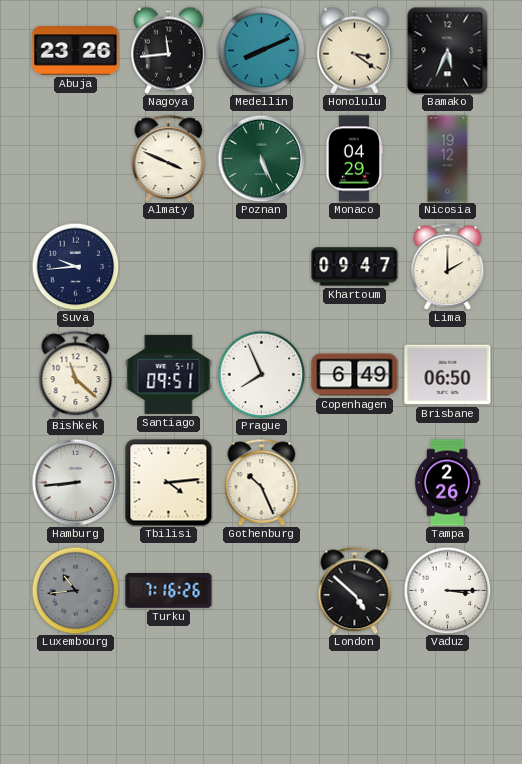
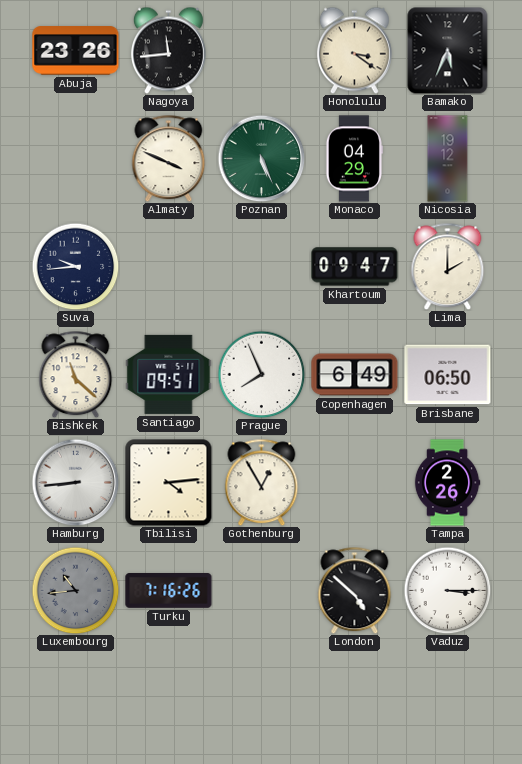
Medellin: 8:11 -> none
Gothenburg: 10:26 -> 12:55
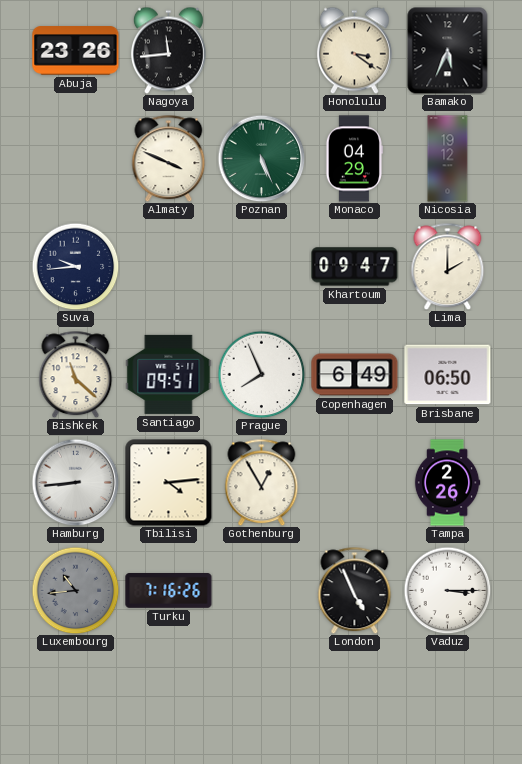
London: 4:52 -> 4:56
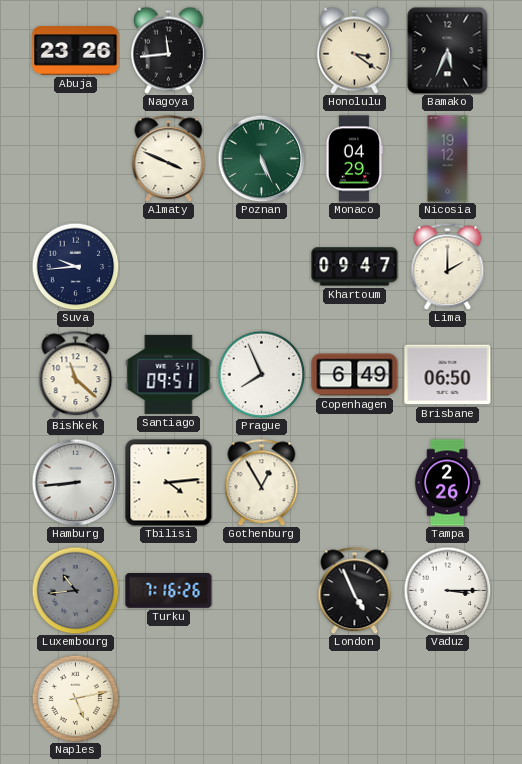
Naples: none -> 5:13
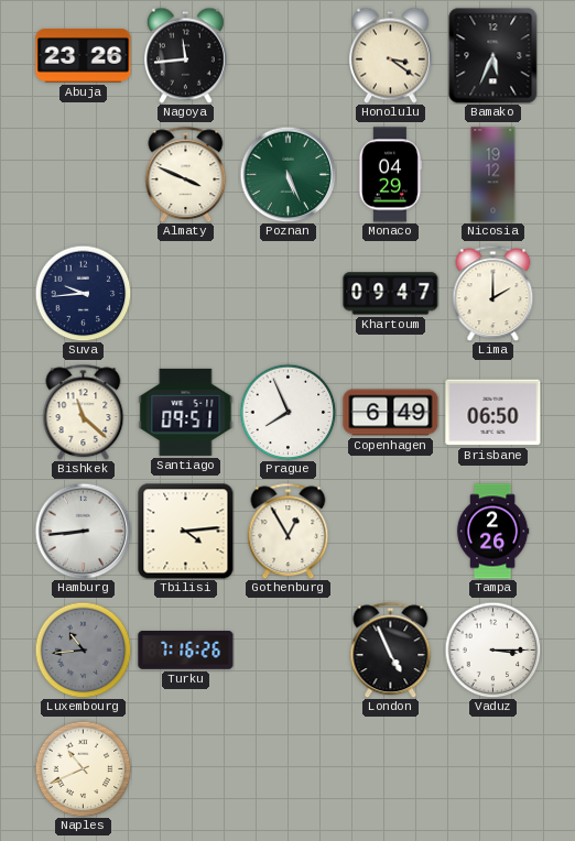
Naples: 5:13 -> 10:41
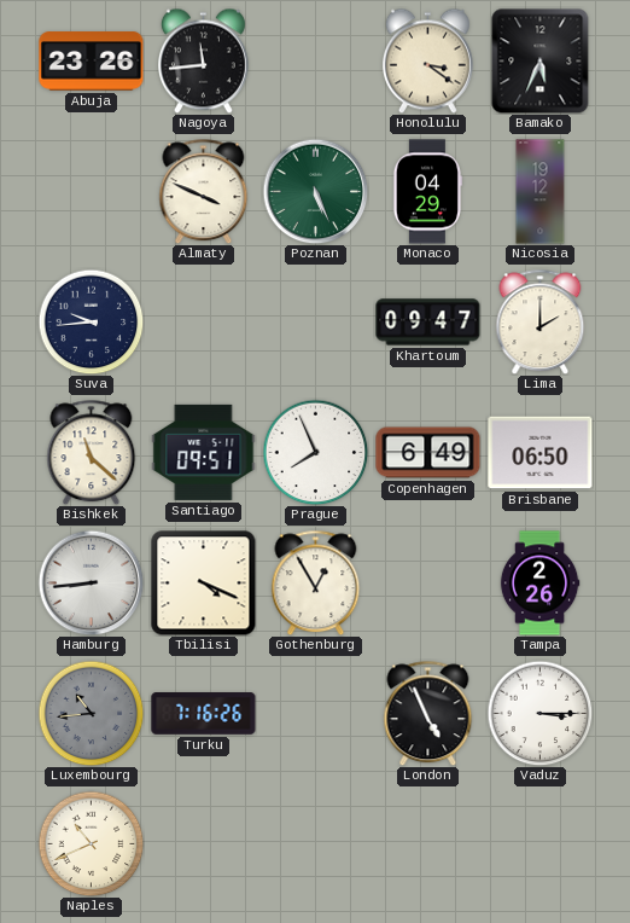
Tbilisi: 4:14 -> 4:19
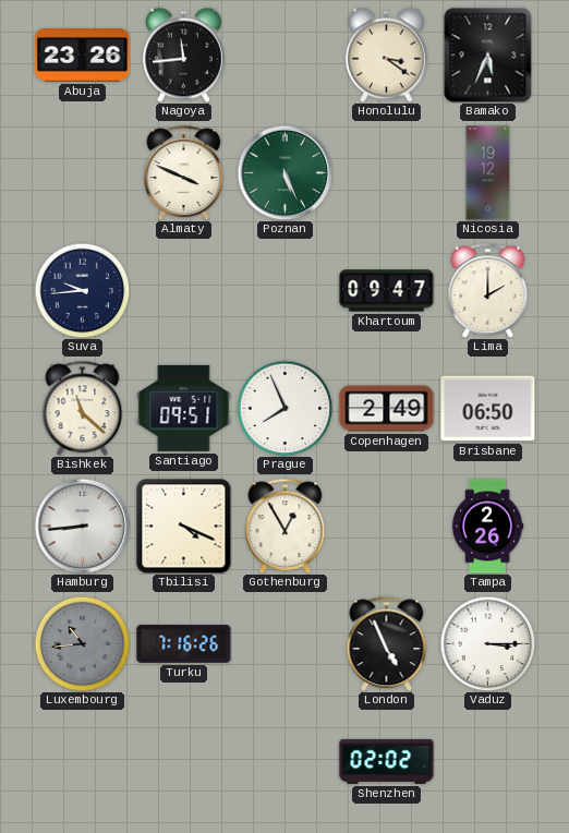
Monaco: 04:29 -> none
Copenhagen: 6:49 -> 2:49
Naples: 10:41 -> none
Shenzhen: none -> 02:02
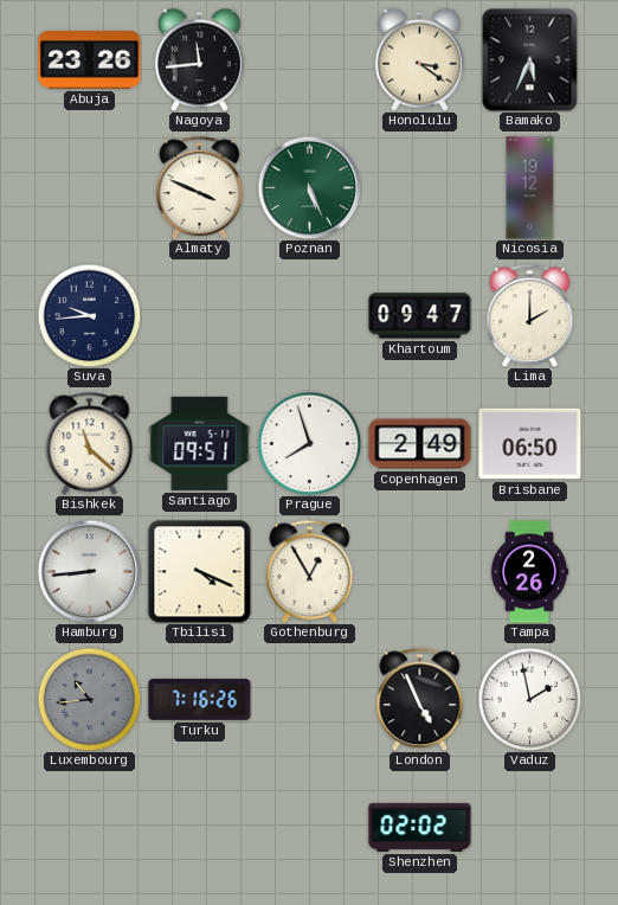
Prague: 7:56 -> 7:57
Vaduz: 3:15 -> 1:58
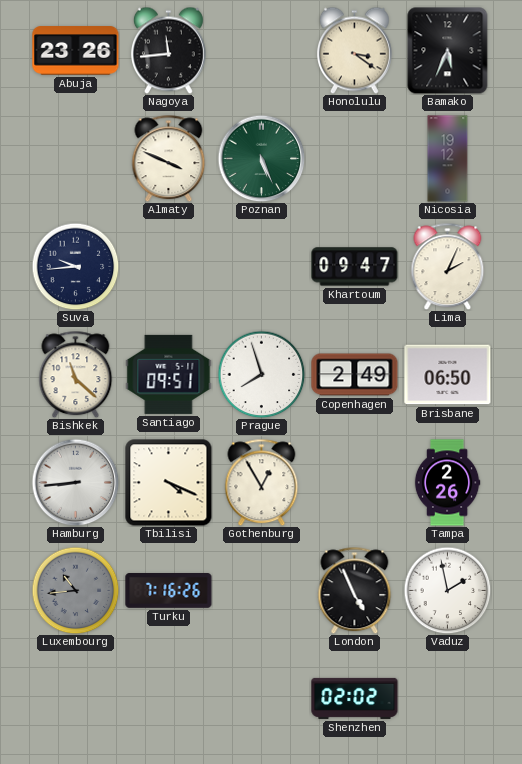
Lima: 2:00 -> 2:04
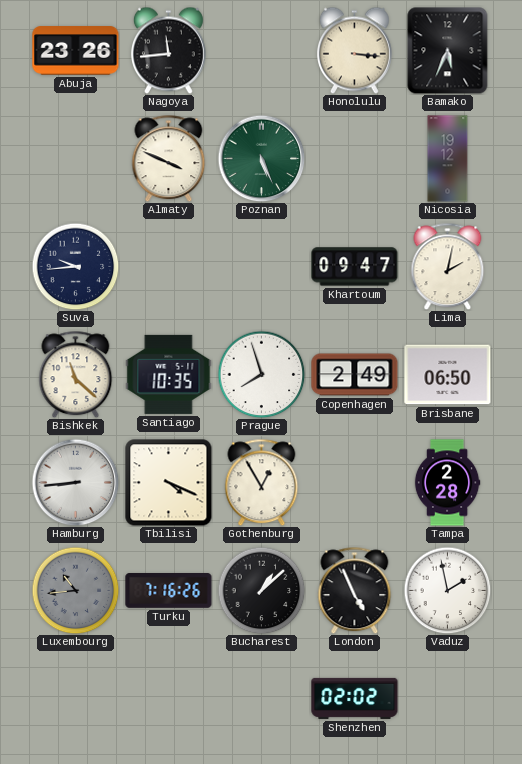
Honolulu: 3:21 -> 3:16
Lima: 2:04 -> 2:02
Santiago: 09:51 -> 10:35
Tampa: 2:26 -> 2:28
Bucharest: none -> 1:08
